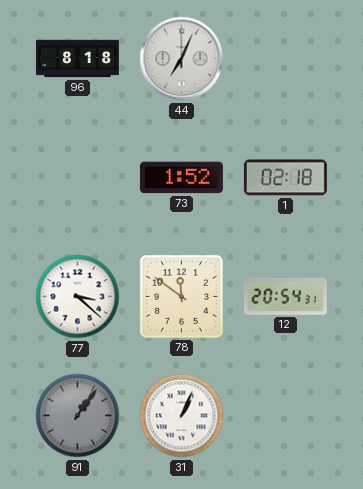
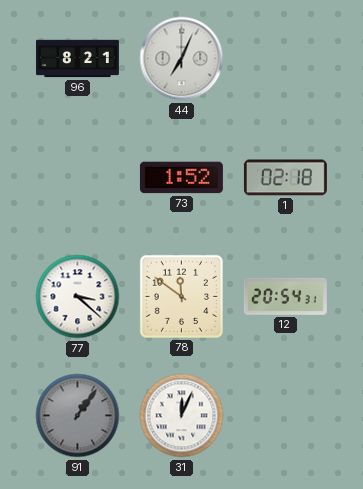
96: 8:18 -> 8:21
31: 1:04 -> 12:04
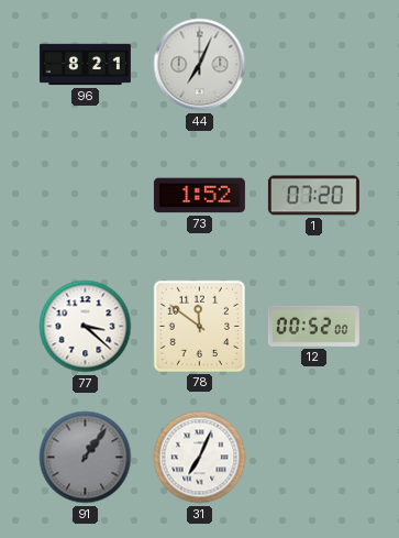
1: 02:18 -> 07:20
12: 20:54 -> 00:52
31: 12:04 -> 7:04
